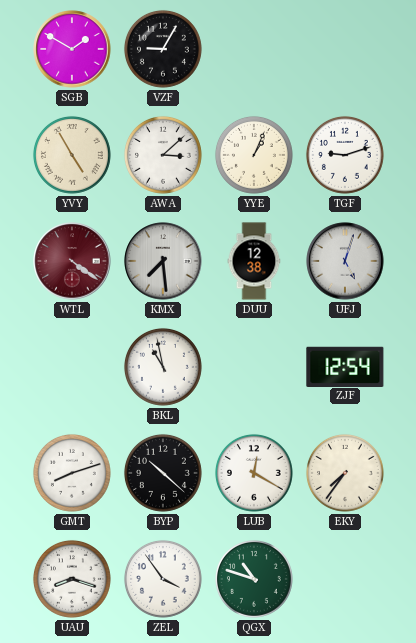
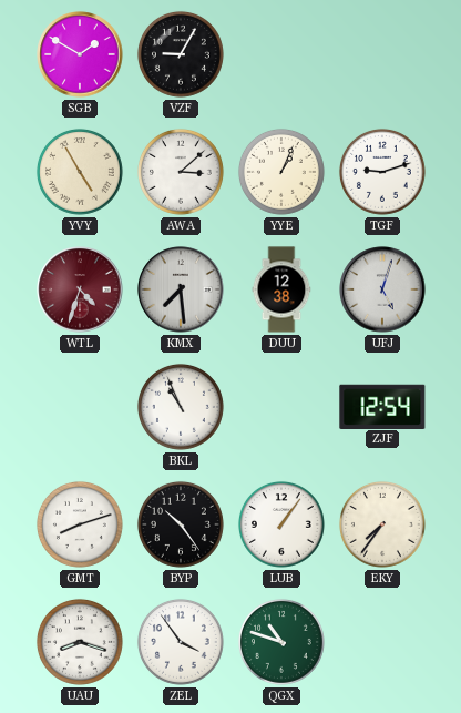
WTL: 4:21 -> 4:33
BKL: 10:58 -> 10:56
BYP: 10:22 -> 10:24
LUB: 12:20 -> 1:06
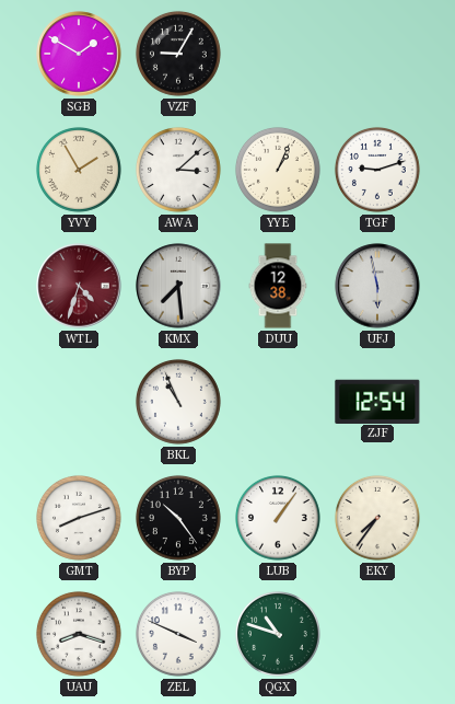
YVY: 4:55 -> 1:55
UFJ: 5:03 -> 5:58
ZEL: 3:54 -> 3:49
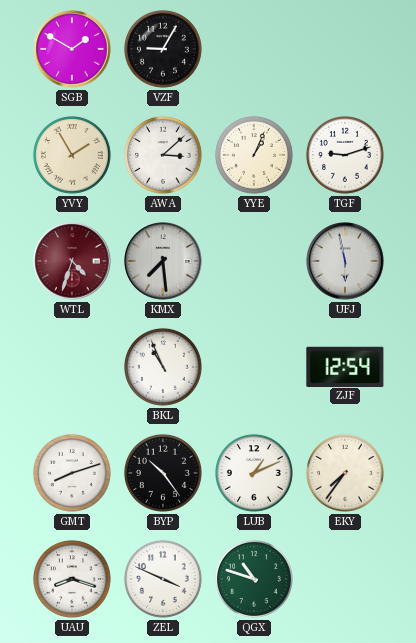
DUU: 12:38 -> none
LUB: 1:06 -> 1:11
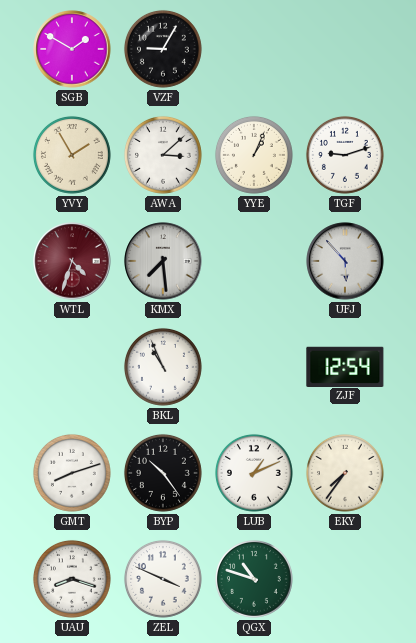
UFJ: 5:58 -> 5:53
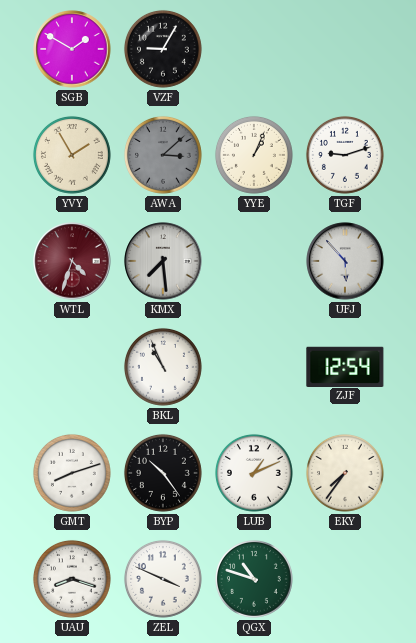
AWA dial: white -> grey
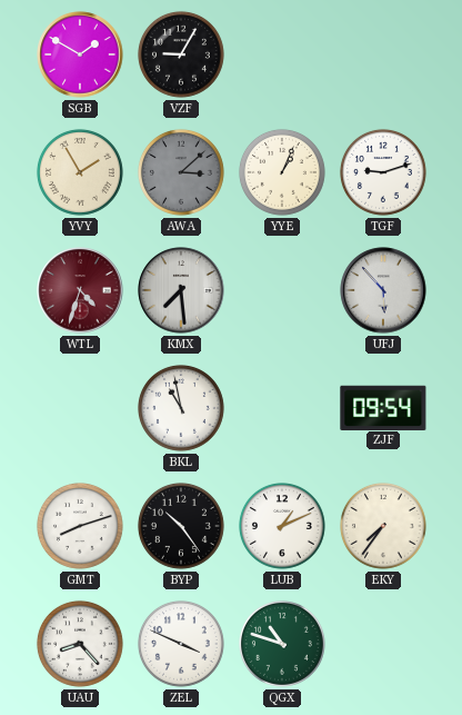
BKL: 10:56 -> 10:58
ZJF: 12:54 -> 09:54
UAU: 8:18 -> 8:23
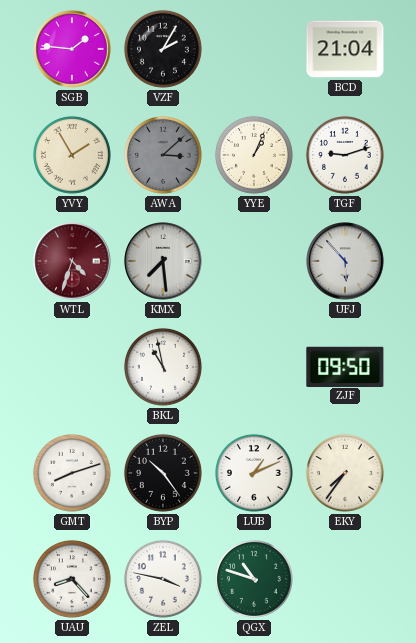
SGB: 1:50 -> 1:46
VZF: 9:05 -> 2:05
BCD: none -> 21:04
ZJF: 09:54 -> 09:50
ZEL: 3:49 -> 3:47
